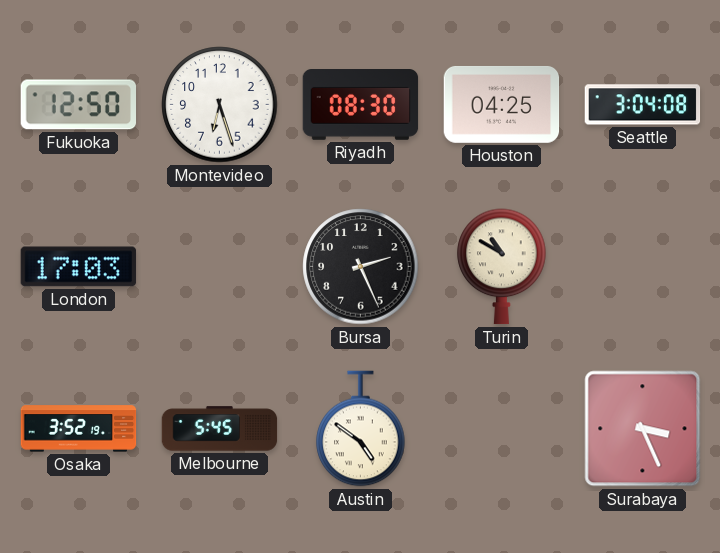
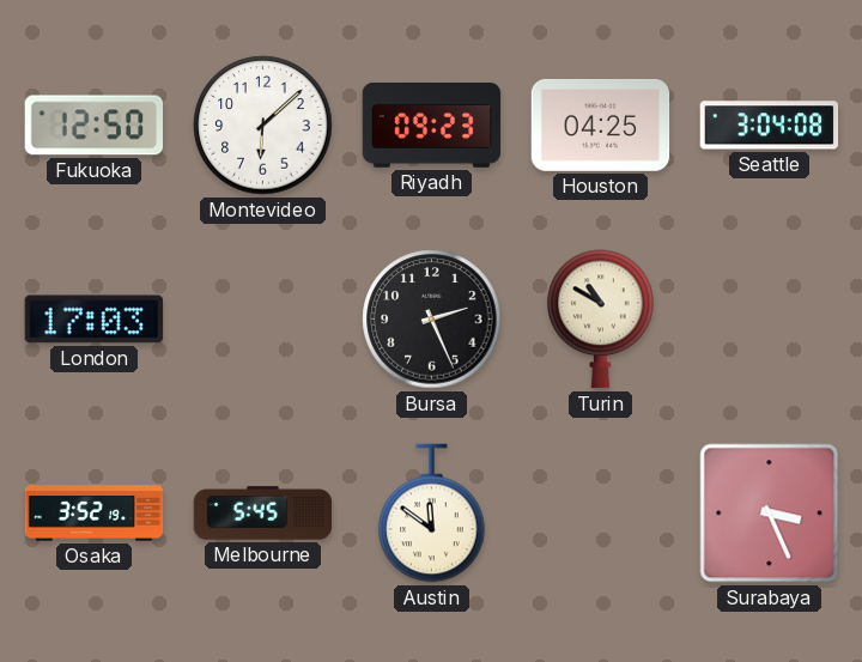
Montevideo: 6:27 -> 6:08
Riyadh: 08:30 -> 09:23
Austin: 4:51 -> 11:51
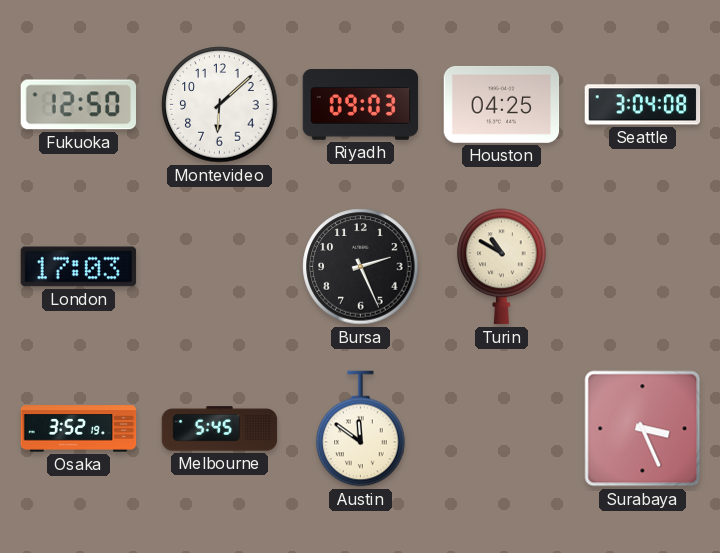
Riyadh: 09:23 -> 09:03
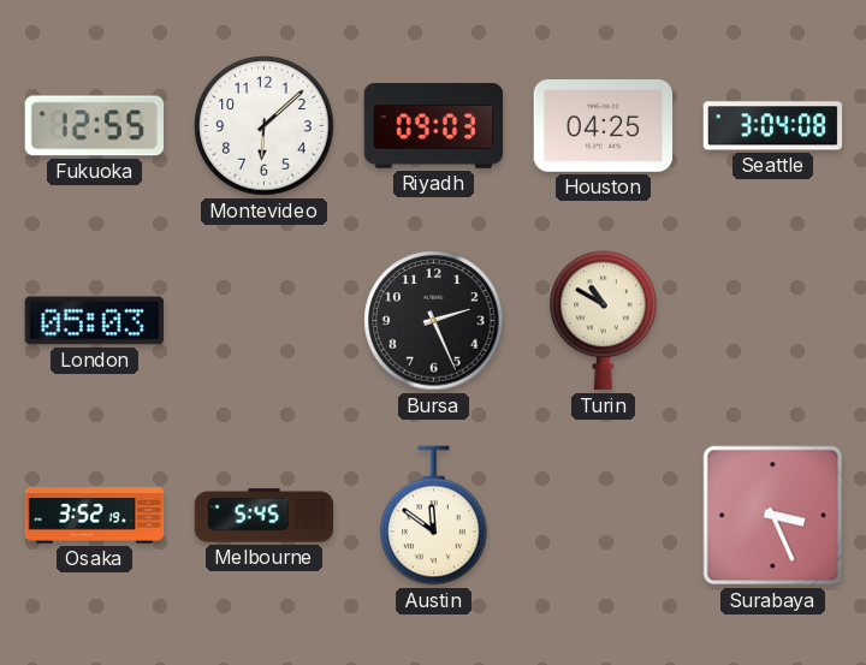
Fukuoka: 12:50 -> 12:55
London: 17:03 -> 05:03
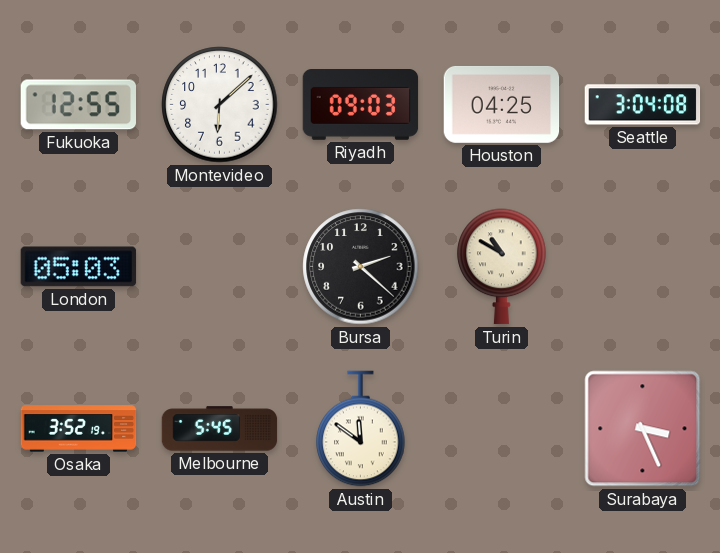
Bursa: 2:26 -> 2:22
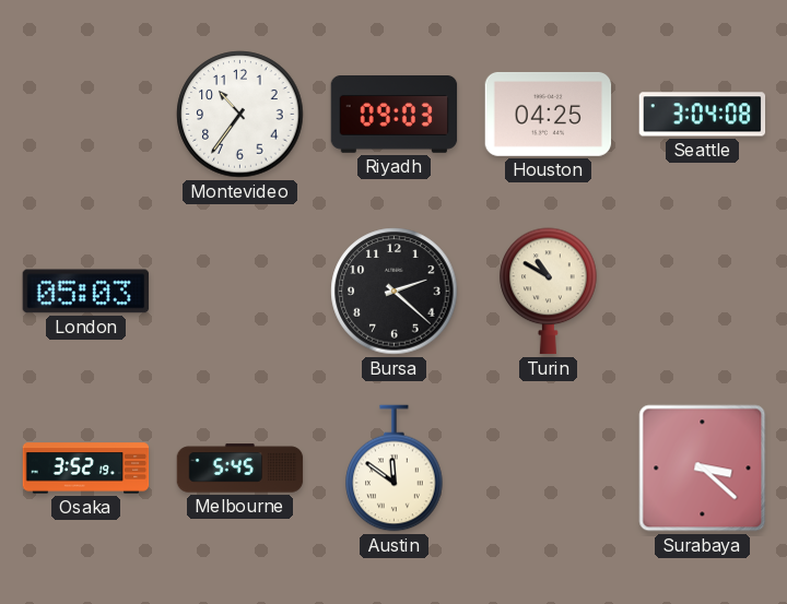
Fukuoka: 12:55 -> none
Montevideo: 6:08 -> 10:36
Surabaya: 3:26 -> 3:22
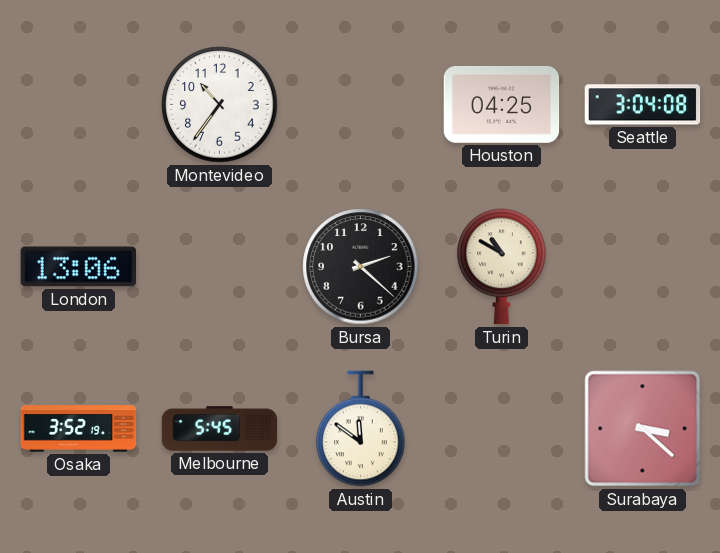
Riyadh: 09:03 -> none
London: 05:03 -> 13:06
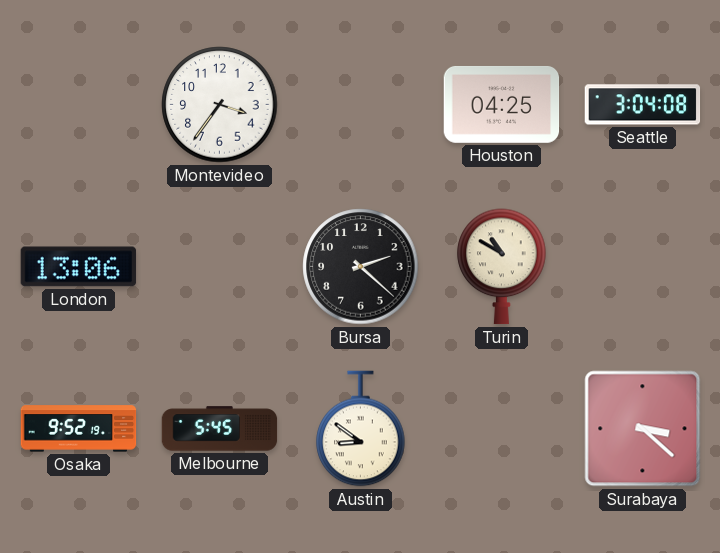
Montevideo: 10:36 -> 3:36
Osaka: 3:52 -> 9:52
Austin: 11:51 -> 8:51
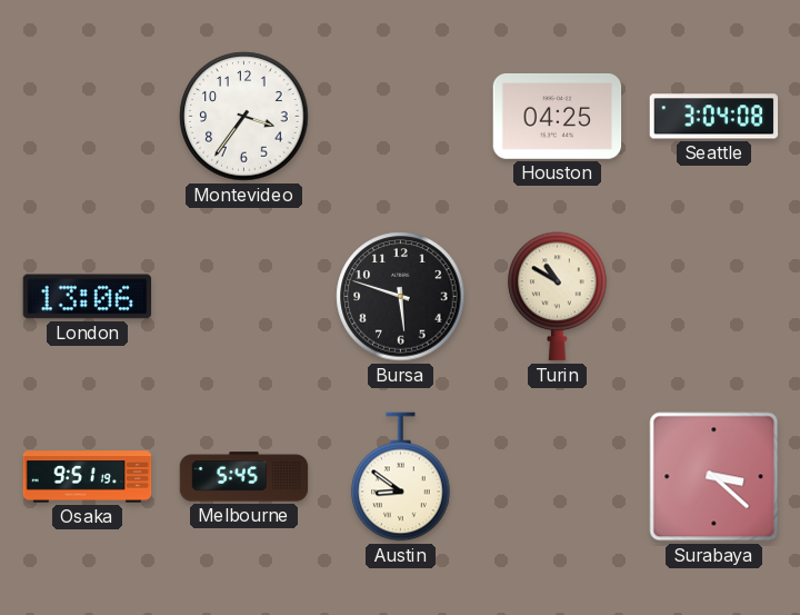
Bursa: 2:22 -> 5:48
Osaka: 9:52 -> 9:51
